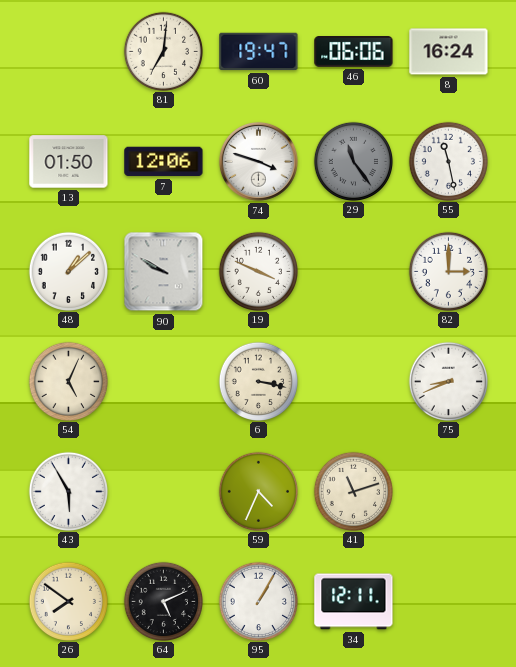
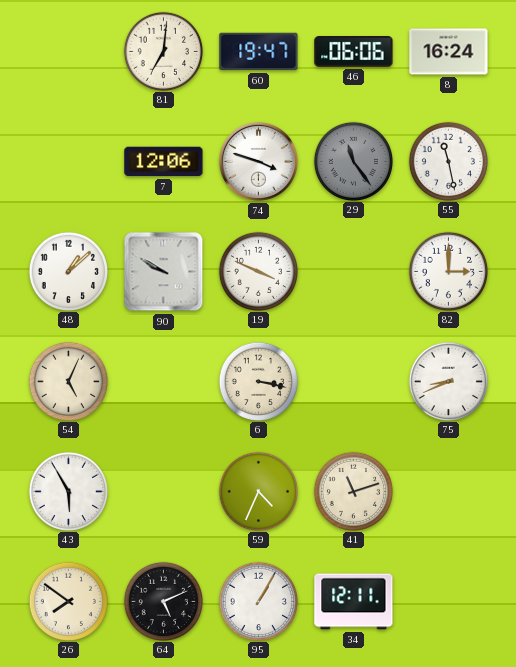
13: 01:50 -> none
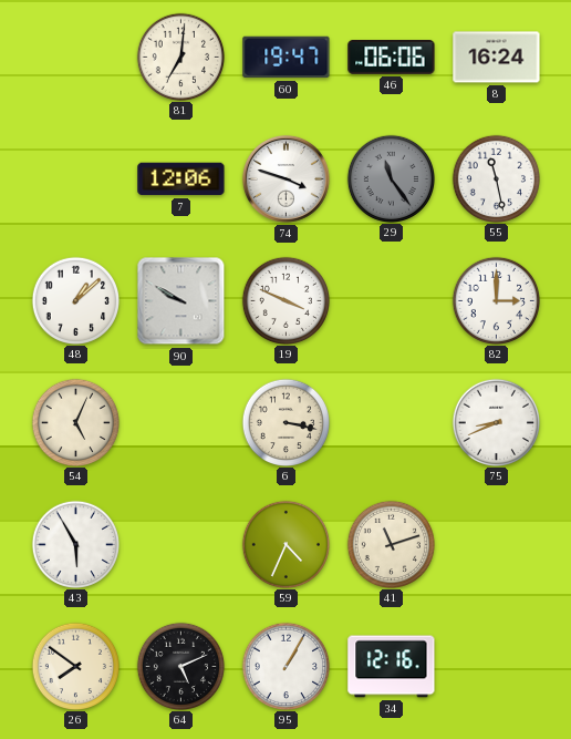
34: 12:11 -> 12:16
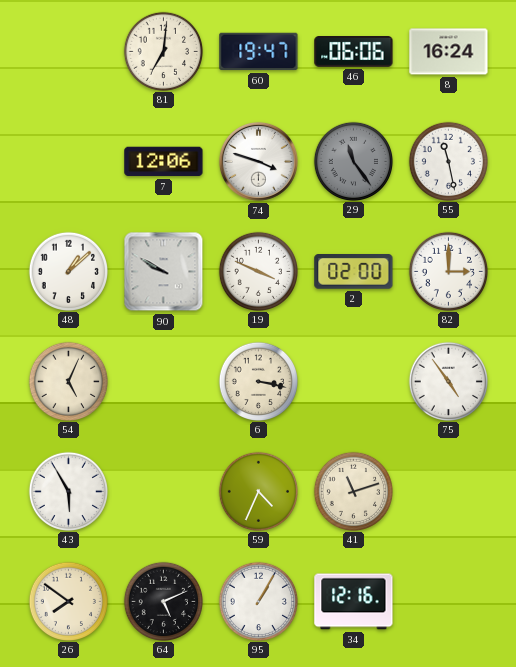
2: none -> 02:00
75: 8:41 -> 4:54
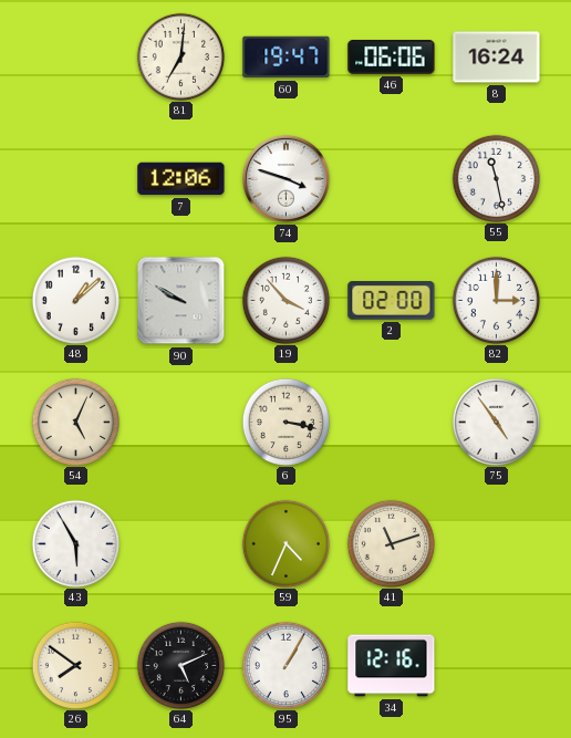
29: 11:24 -> none
19: 3:49 -> 3:53
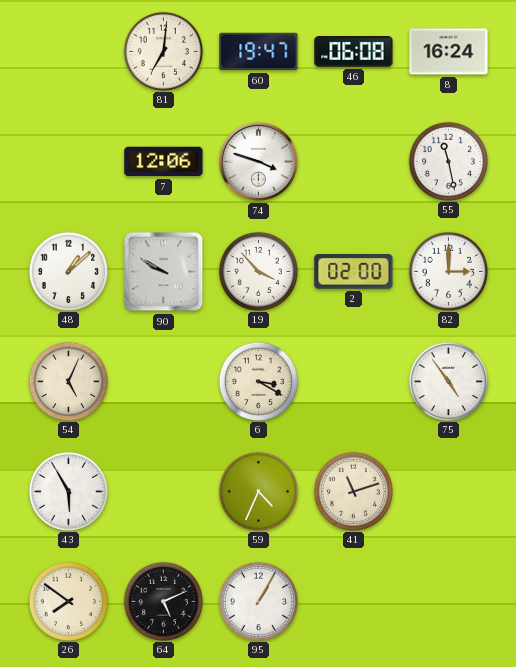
46: 06:06 -> 06:08
6: 3:17 -> 3:20
34: 12:16 -> none
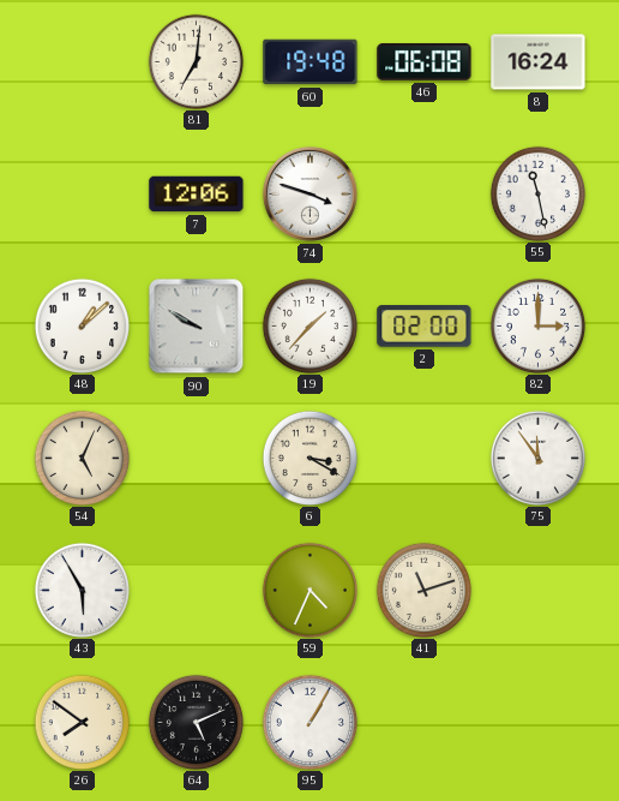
60: 19:47 -> 19:48
19: 3:53 -> 1:37
75: 4:54 -> 11:54
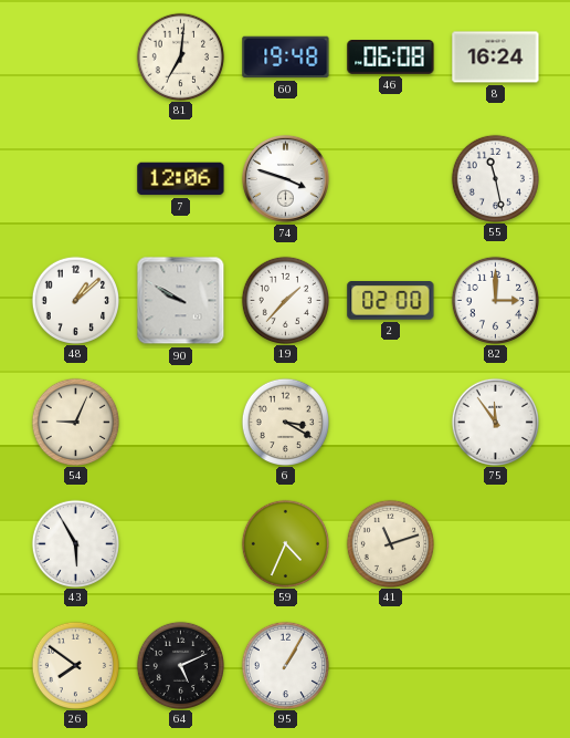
54: 5:04 -> 9:04
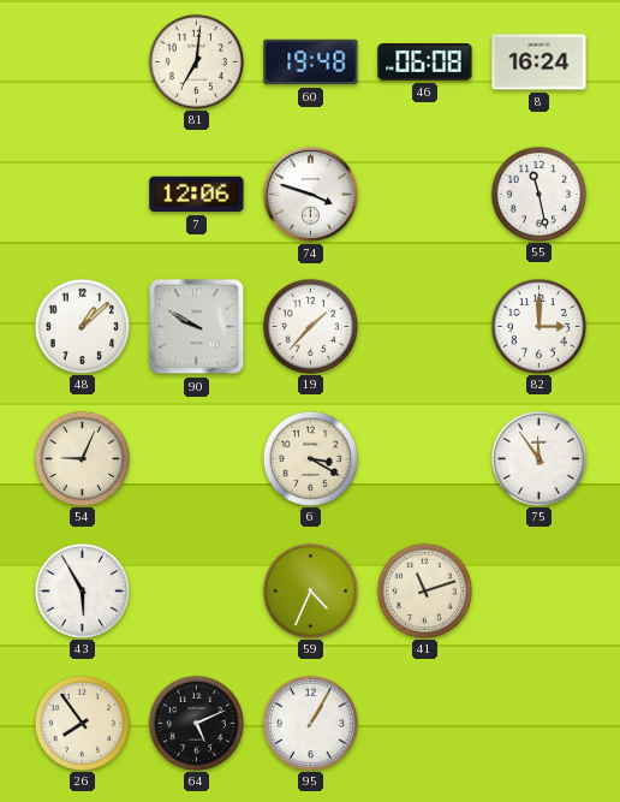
2: 02:00 -> none
26: 7:51 -> 7:54
